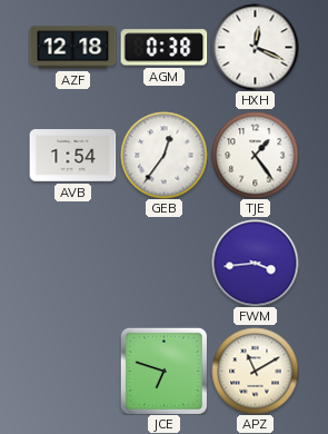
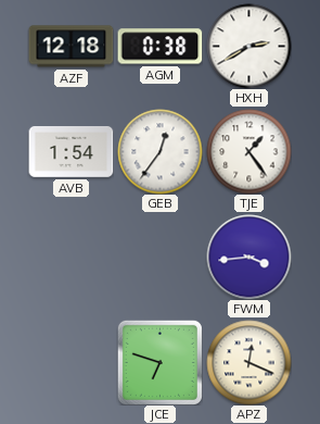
HXH: 12:19 -> 2:40
APZ: 11:10 -> 12:19
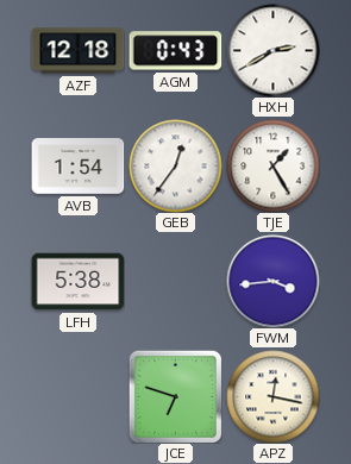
AGM: 0:38 -> 0:43
TJE: 1:24 -> 1:25
LFH: none -> 5:38
APZ: 12:19 -> 12:17
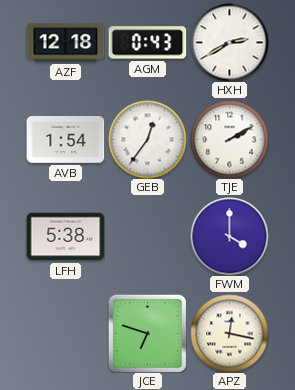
TJE: 1:25 -> 2:10
FWM: 3:44 -> 4:00
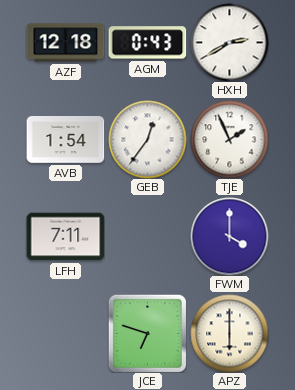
TJE: 2:10 -> 1:56
LFH: 5:38 -> 7:11
APZ: 12:17 -> 6:00
